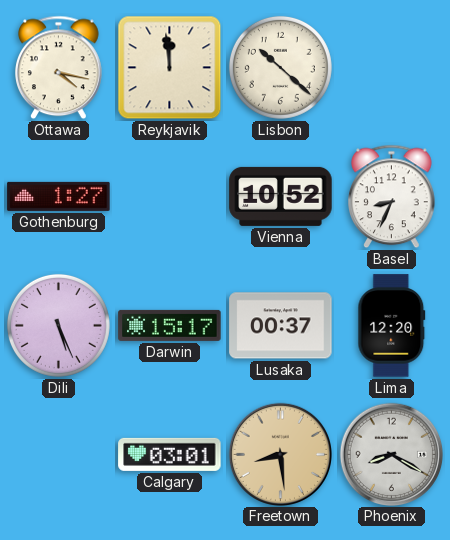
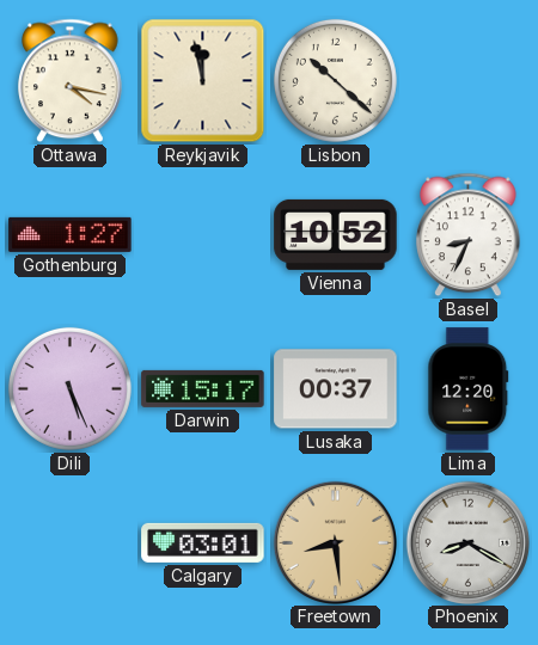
Reykjavik: 11:59 -> 11:58
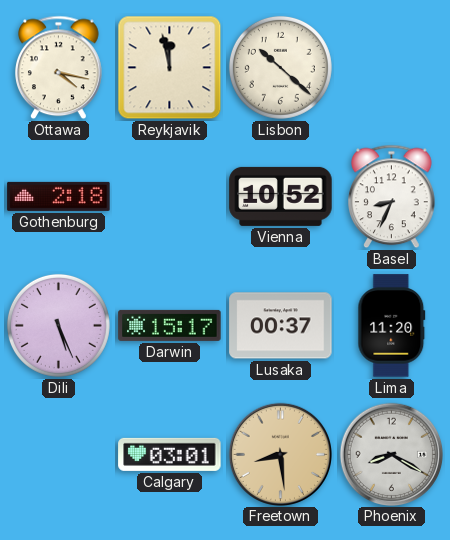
Gothenburg: 1:27 -> 2:18
Lima: 12:20 -> 11:20
